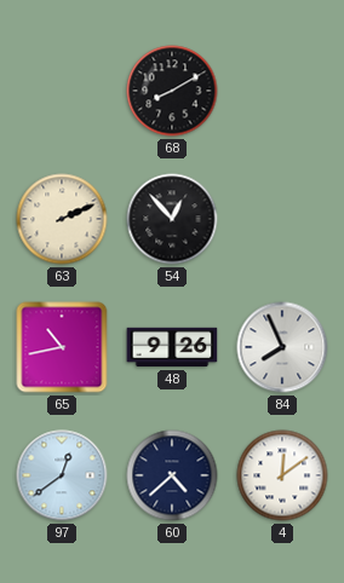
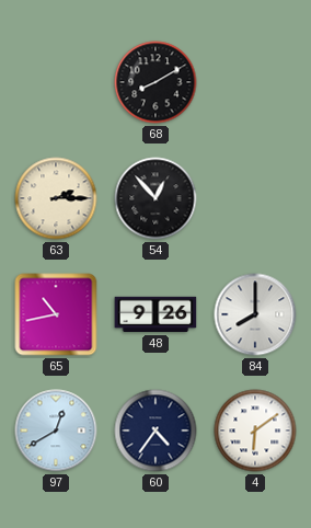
63: 2:11 -> 2:15
84: 7:56 -> 8:00
97: 12:39 -> 12:40
60: 4:38 -> 4:36
4: 12:09 -> 6:09
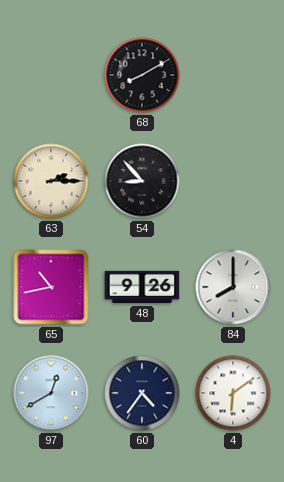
54: 12:53 -> 8:53
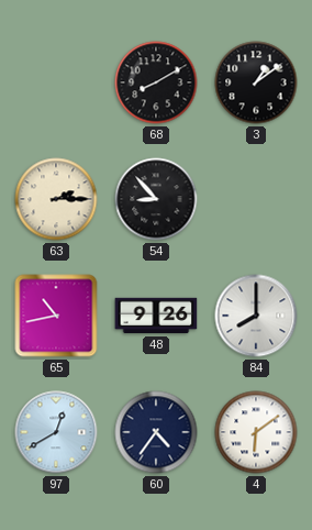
3: none -> 1:09
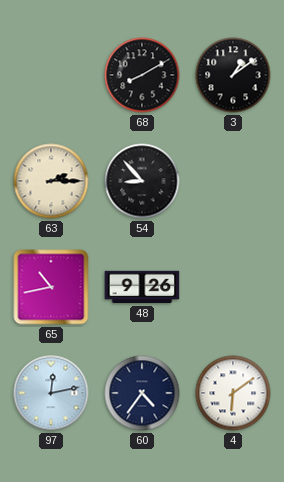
84: 8:00 -> none
97: 12:40 -> 12:13
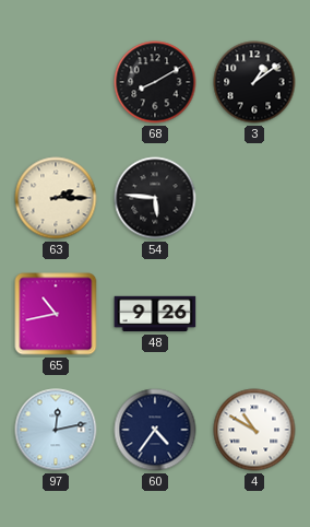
54: 8:53 -> 5:46
4: 6:09 -> 10:50
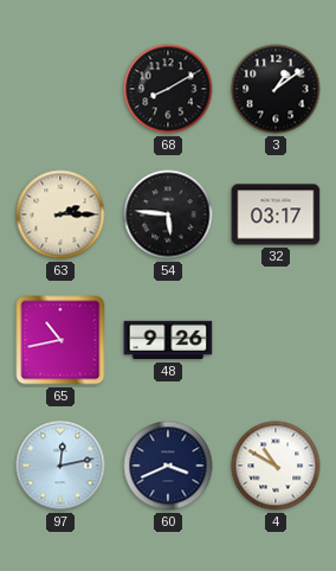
32: none -> 03:17
60: 4:36 -> 3:41
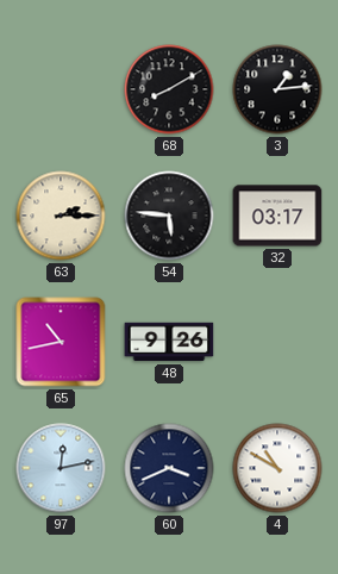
3: 1:09 -> 1:14
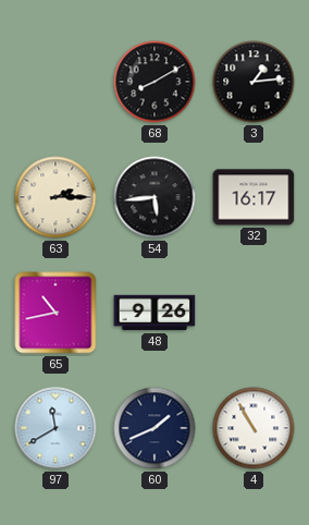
54: 5:46 -> 5:44
32: 03:17 -> 16:17
97: 12:13 -> 11:40
60: 3:41 -> 1:41
4: 10:50 -> 10:55
